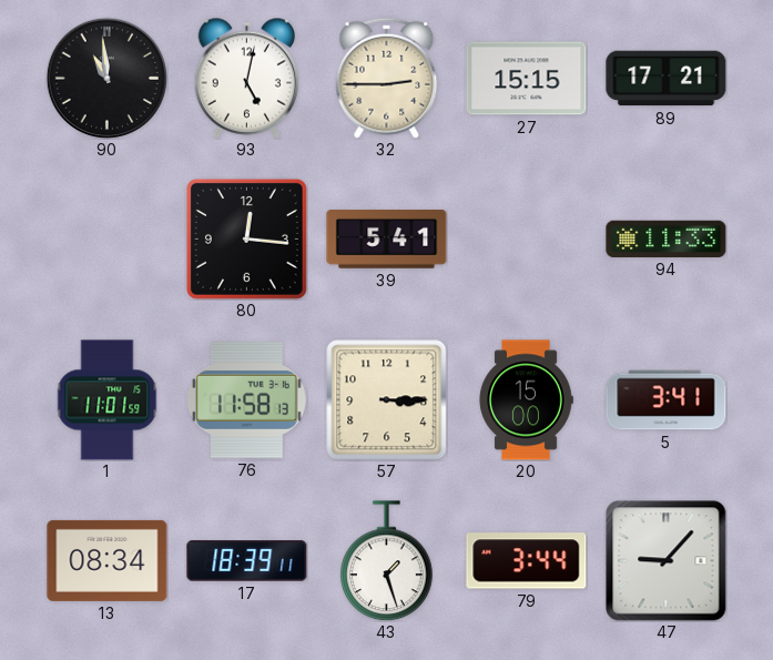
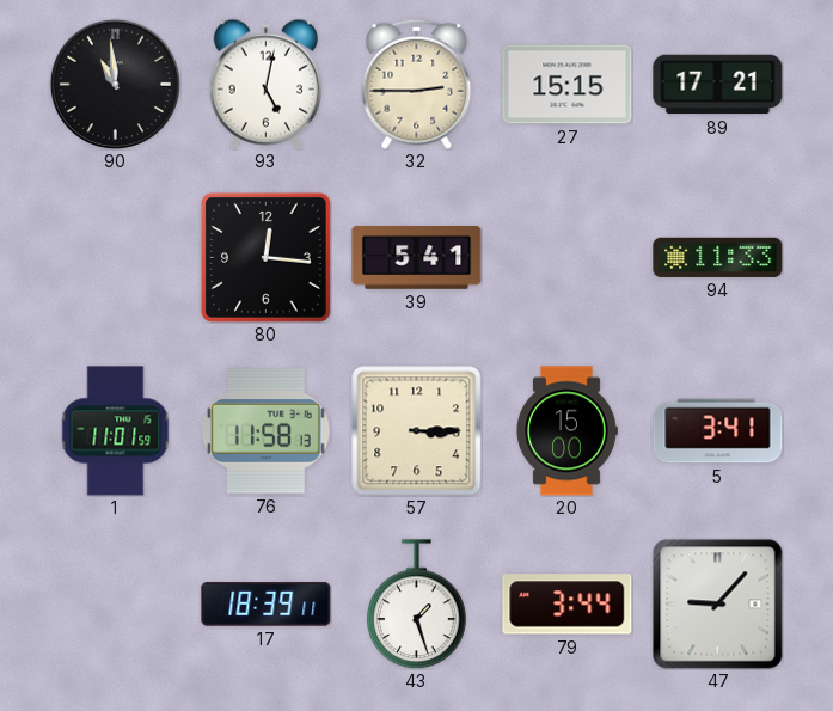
13: 08:34 -> none
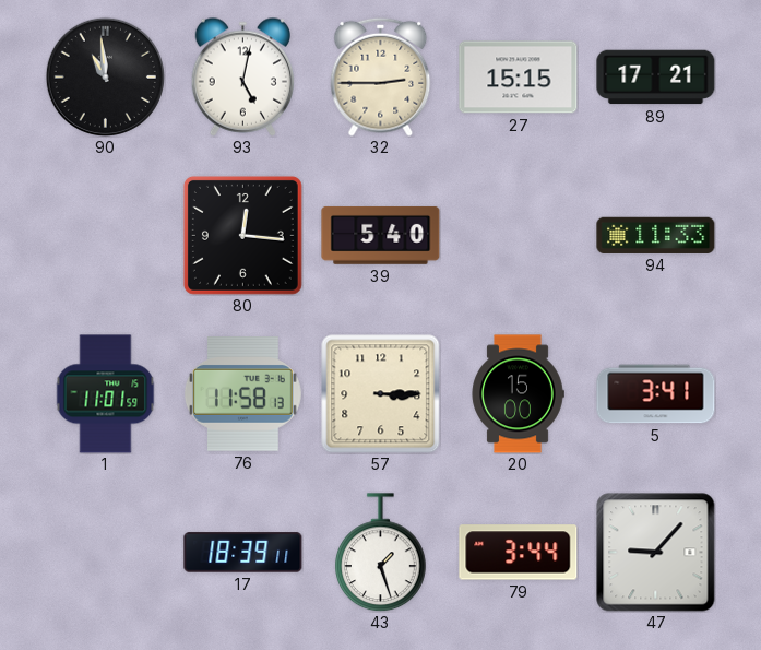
39: 5:41 -> 5:40
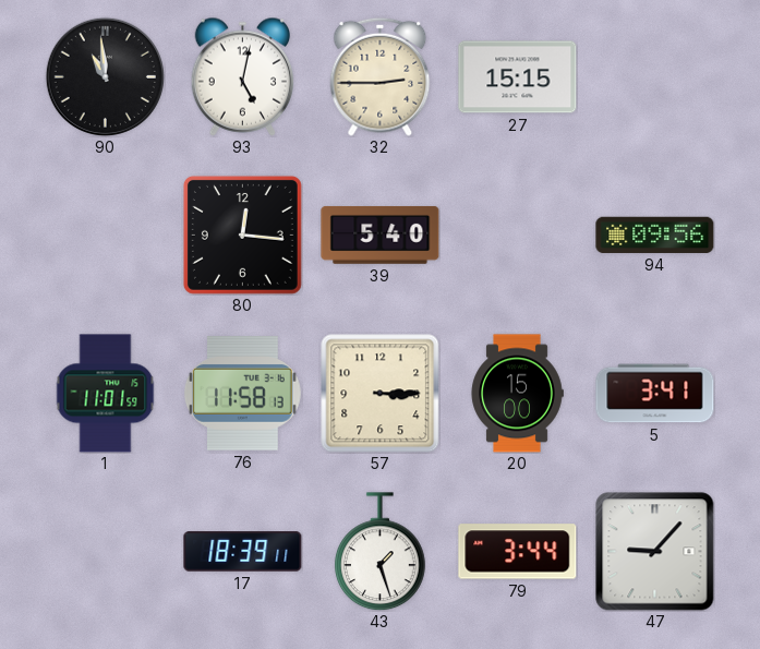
89: 17:21 -> none
94: 11:33 -> 09:56
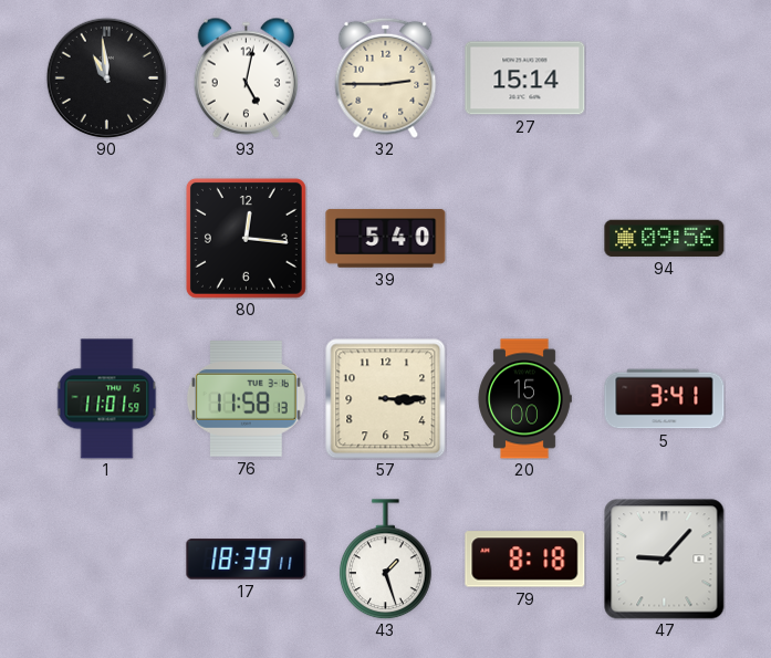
27: 15:15 -> 15:14
79: 3:44 -> 8:18
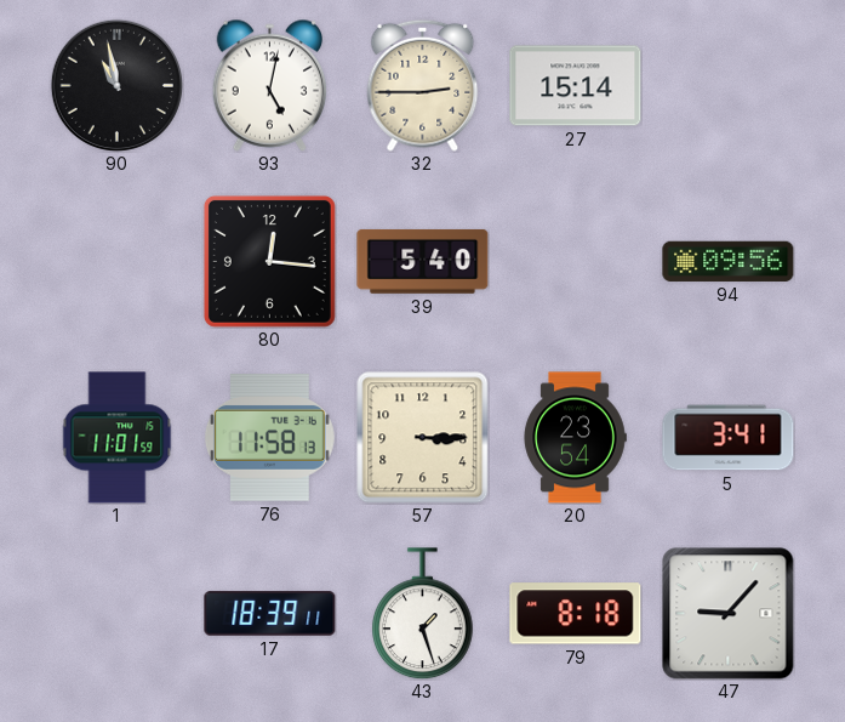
90: 10:59 -> 10:58
20: 15:00 -> 23:54
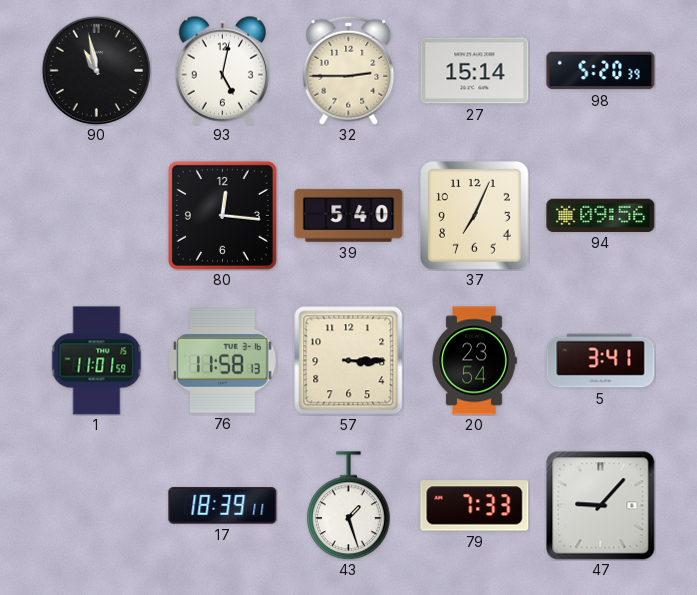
98: none -> 5:20
37: none -> 7:04
79: 8:18 -> 7:33
